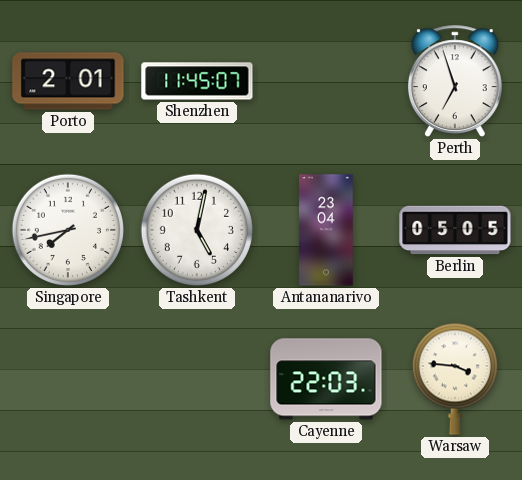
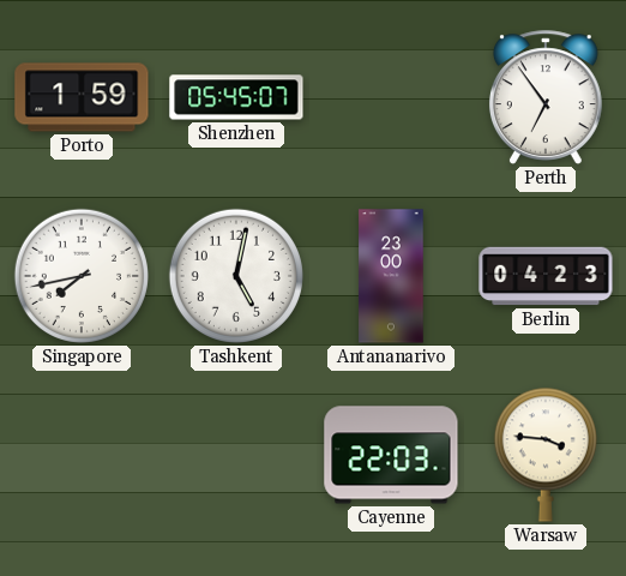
Porto: 2:01 -> 1:59
Shenzhen: 11:45 -> 05:45
Perth: 6:57 -> 6:54
Antananarivo: 23:04 -> 23:00
Berlin: 05:05 -> 04:23
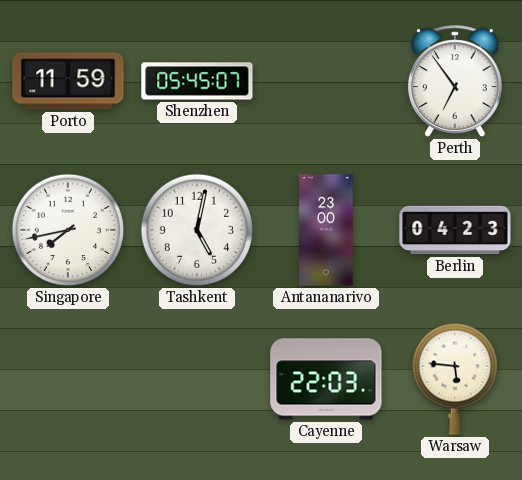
Porto: 1:59 -> 11:59
Warsaw: 3:46 -> 5:46
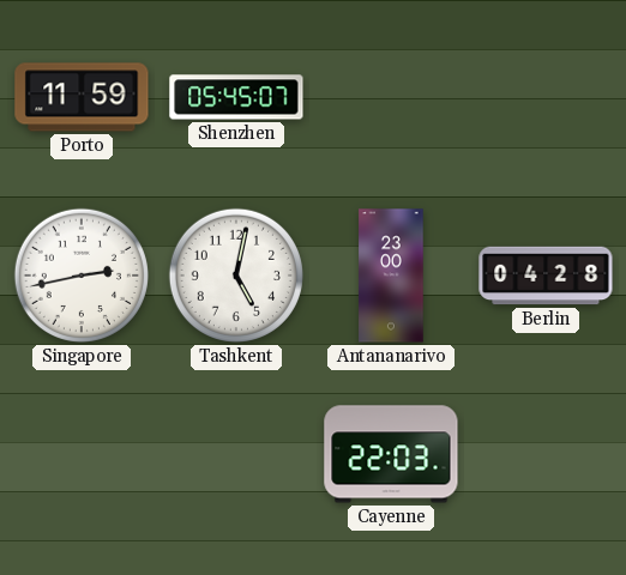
Perth: 6:54 -> none
Singapore: 7:43 -> 2:43
Berlin: 04:23 -> 04:28
Warsaw: 5:46 -> none
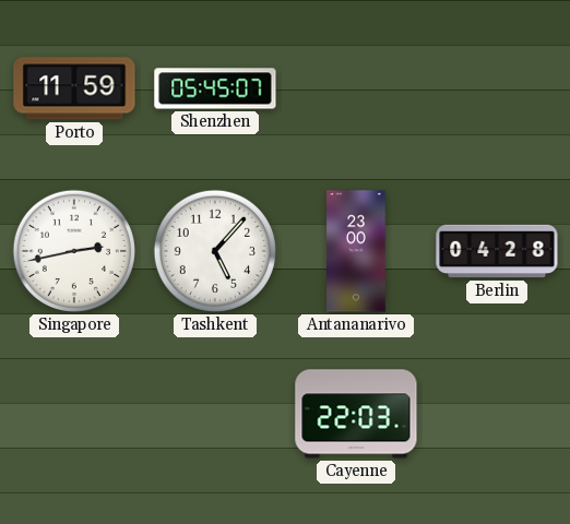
Tashkent: 5:02 -> 5:07
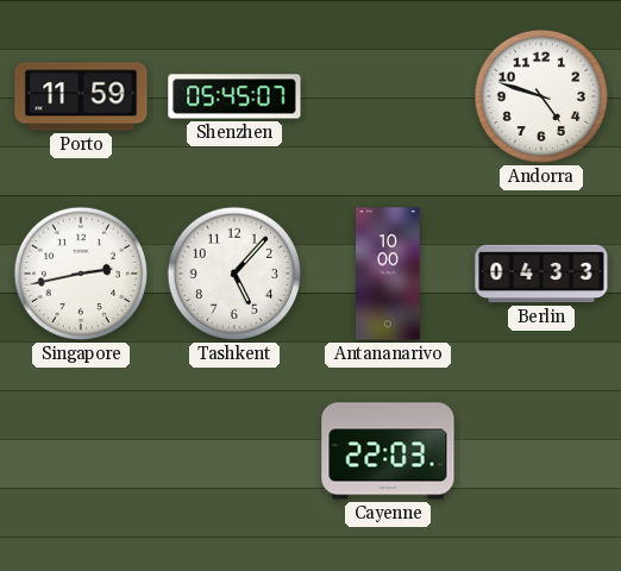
Andorra: none -> 4:48
Antananarivo: 23:00 -> 10:00
Berlin: 04:28 -> 04:33
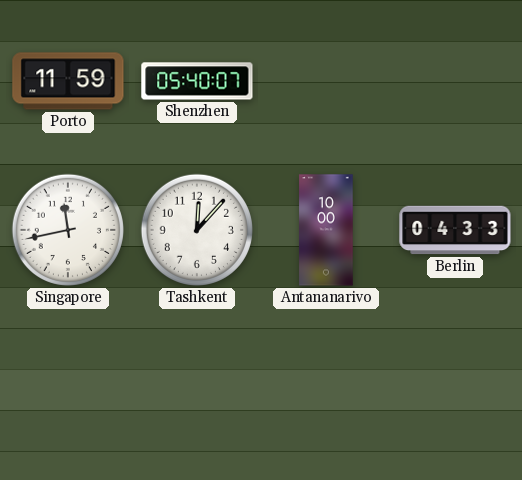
Shenzhen: 05:45 -> 05:40
Andorra: 4:48 -> none
Singapore: 2:43 -> 11:43
Tashkent: 5:07 -> 12:07
Cayenne: 22:03 -> none
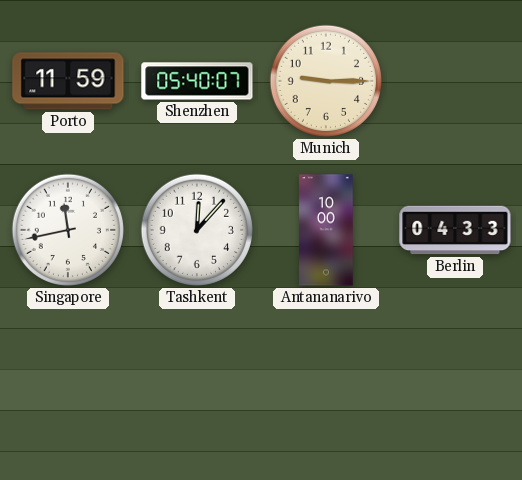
Munich: none -> 9:15
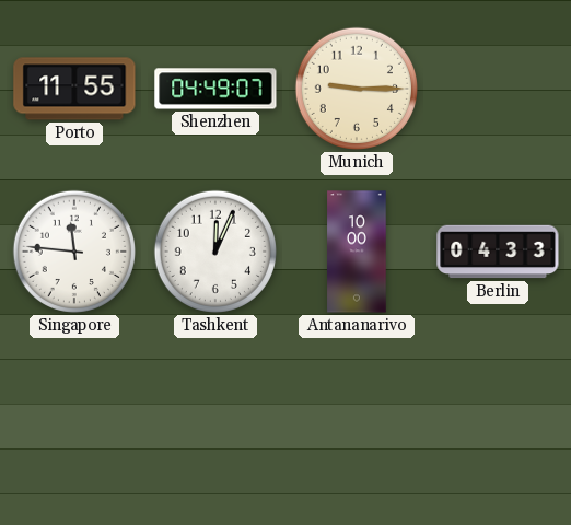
Porto: 11:59 -> 11:55
Shenzhen: 05:40 -> 04:49
Singapore: 11:43 -> 11:46
Tashkent: 12:07 -> 12:04
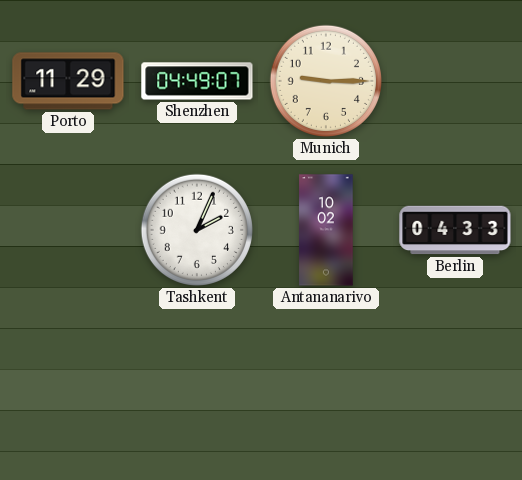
Porto: 11:55 -> 11:29
Singapore: 11:46 -> none
Tashkent: 12:04 -> 2:04
Antananarivo: 10:00 -> 10:02
